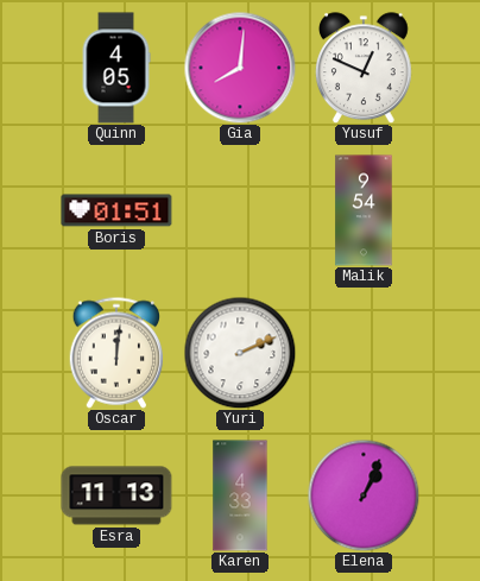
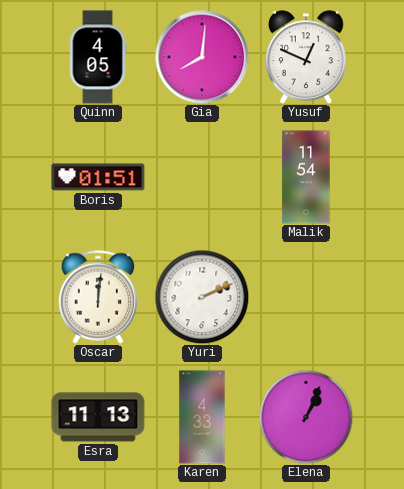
Malik: 9:54 -> 11:54
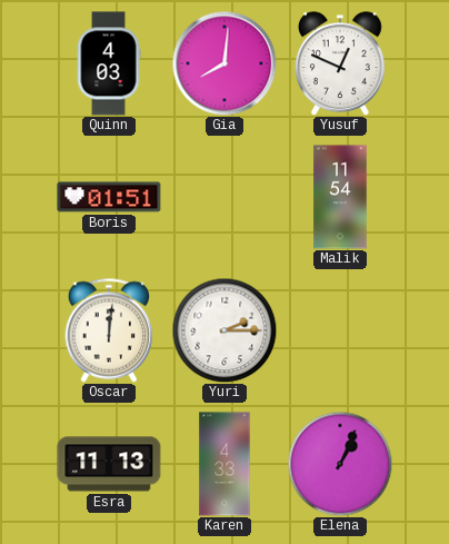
Quinn: 4:05 -> 4:03
Yuri: 2:11 -> 2:15
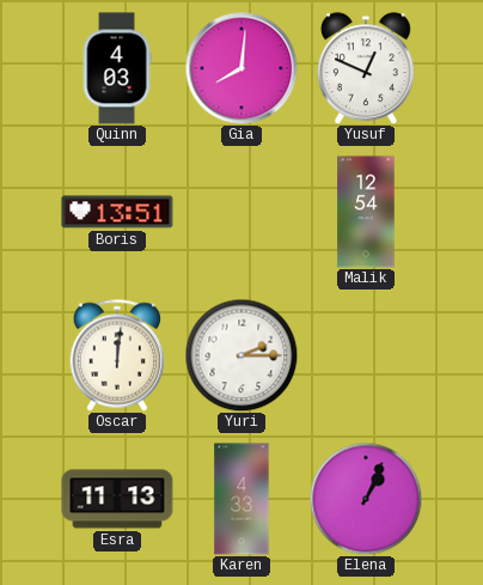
Boris: 01:51 -> 13:51
Malik: 11:54 -> 12:54
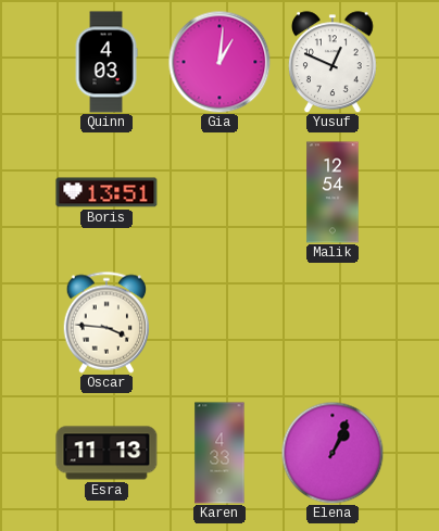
Gia: 8:01 -> 1:01
Oscar: 12:01 -> 3:46
Yuri: 2:15 -> none
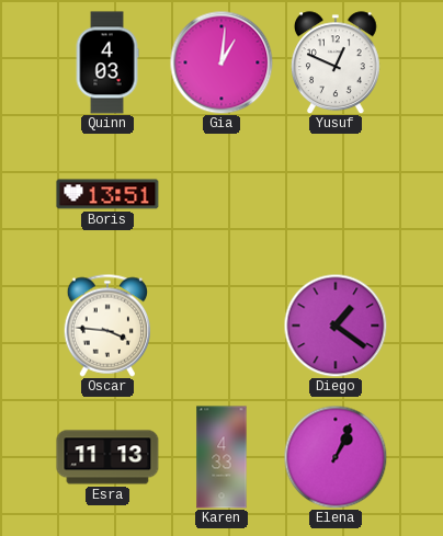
Malik: 12:54 -> none
Diego: none -> 1:21
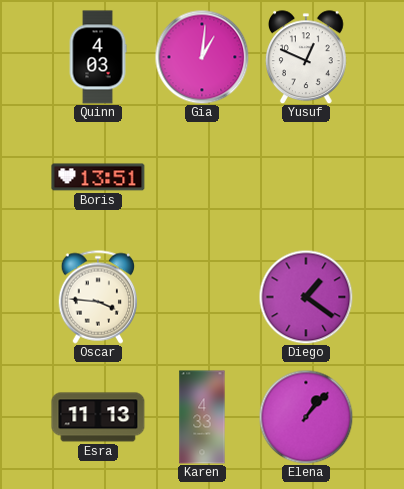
Elena: 1:04 -> 1:07
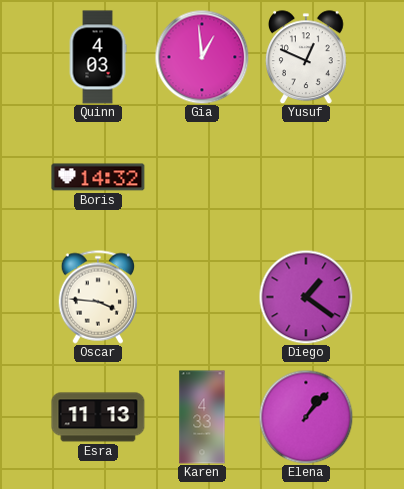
Gia: 1:01 -> 12:59
Boris: 13:51 -> 14:32
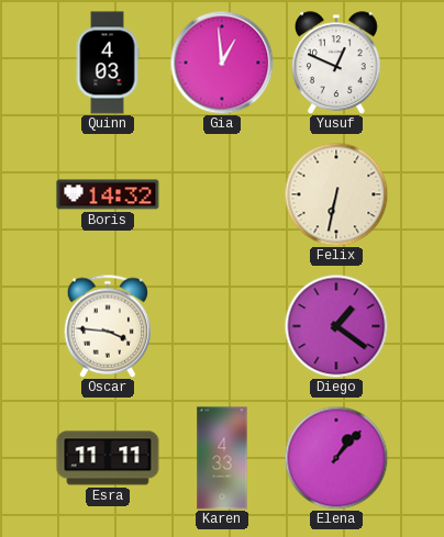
Felix: none -> 6:32
Esra: 11:13 -> 11:11
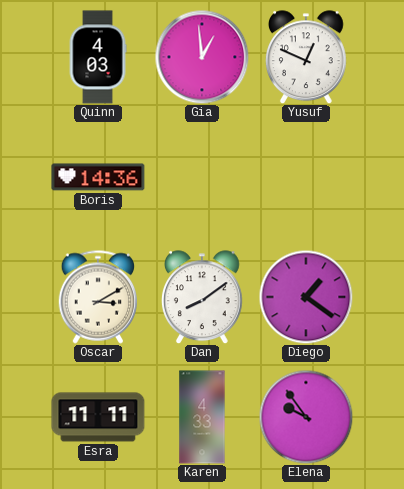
Boris: 14:32 -> 14:36
Felix: 6:32 -> none
Oscar: 3:46 -> 3:10
Dan: none -> 8:09
Elena: 1:07 -> 9:54
